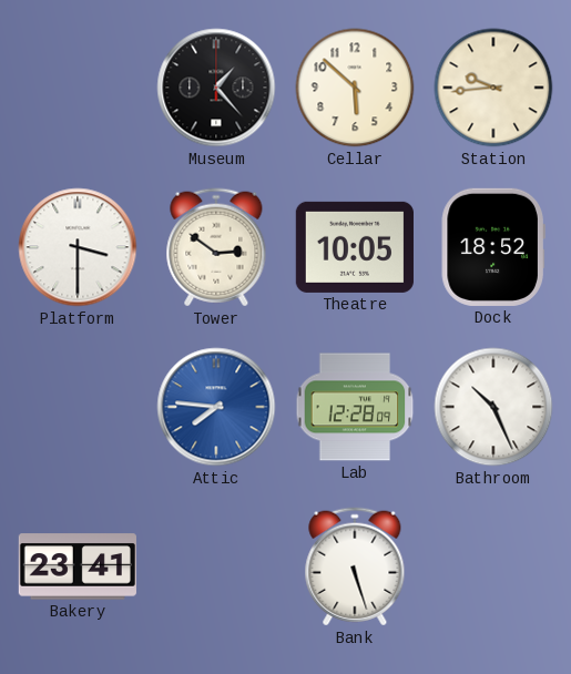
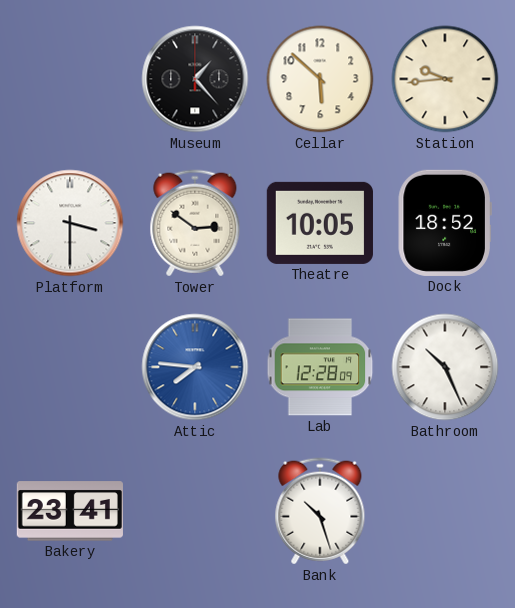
Bank: 5:27 -> 10:27
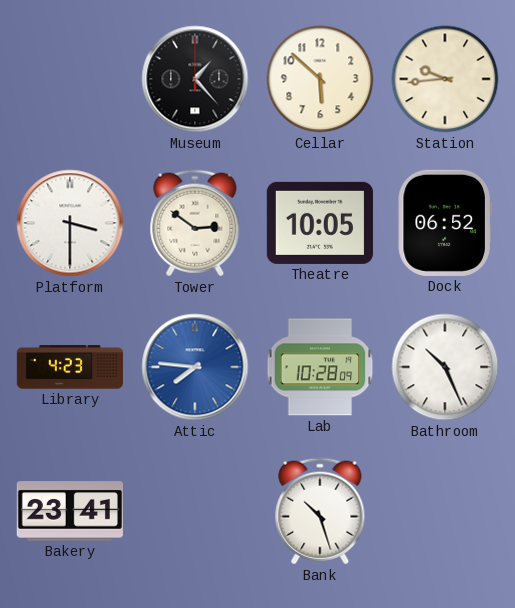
Dock: 18:52 -> 06:52
Library: none -> 4:23
Lab: 12:28 -> 10:28
